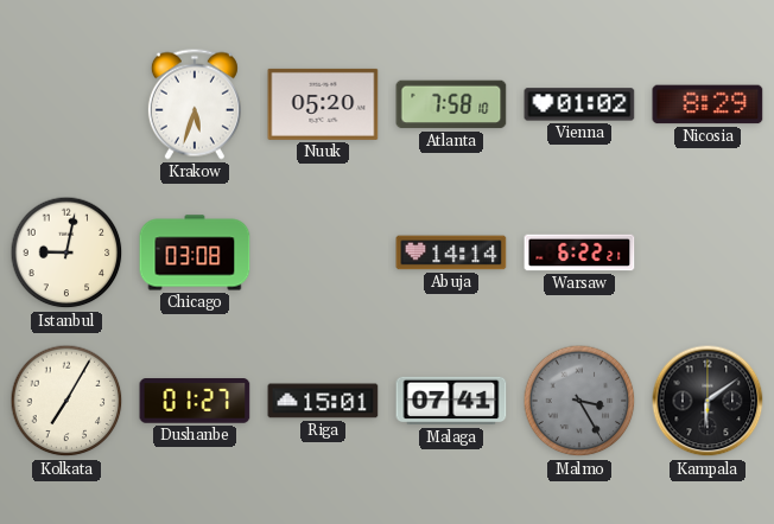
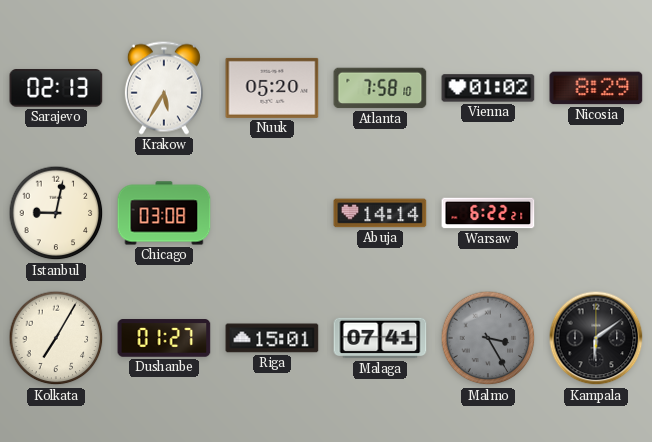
Sarajevo: none -> 02:13
Krakow: 5:33 -> 5:35
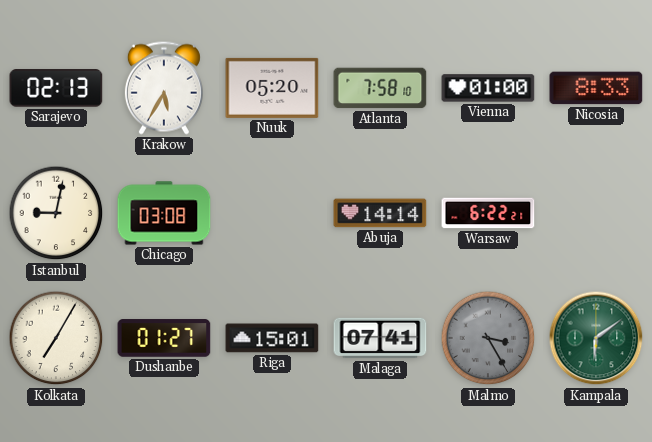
Vienna: 01:02 -> 01:00
Nicosia: 8:29 -> 8:33
Kampala dial: black -> green
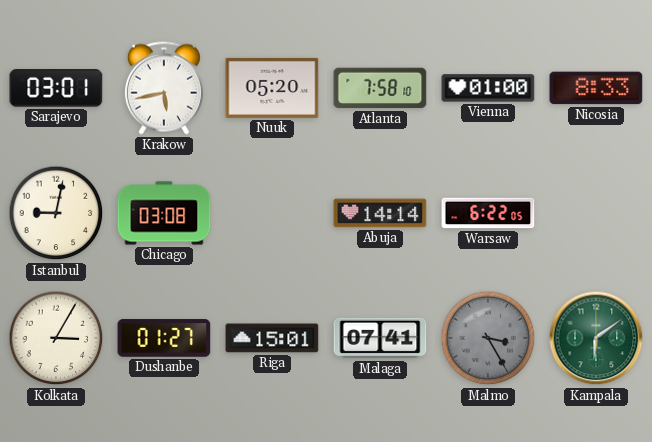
Sarajevo: 02:13 -> 03:01
Krakow: 5:35 -> 5:43
Warsaw: 6:22:21 -> 6:22:05
Kolkata: 7:05 -> 3:05
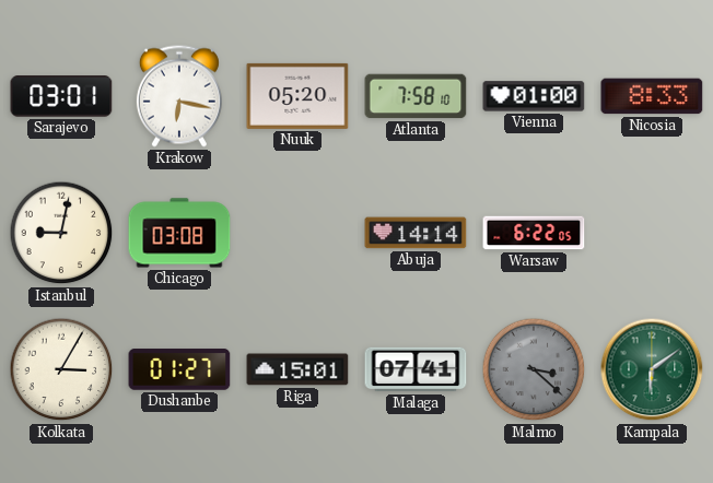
Krakow: 5:43 -> 6:17
Malmo: 3:25 -> 3:22
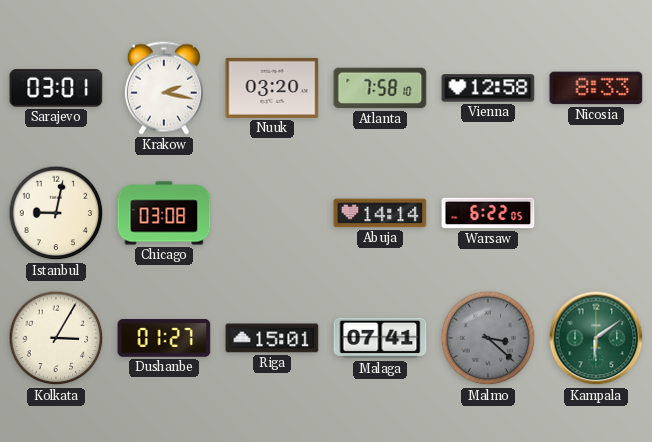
Krakow: 6:17 -> 2:17
Nuuk: 05:20 -> 03:20
Vienna: 01:00 -> 12:58
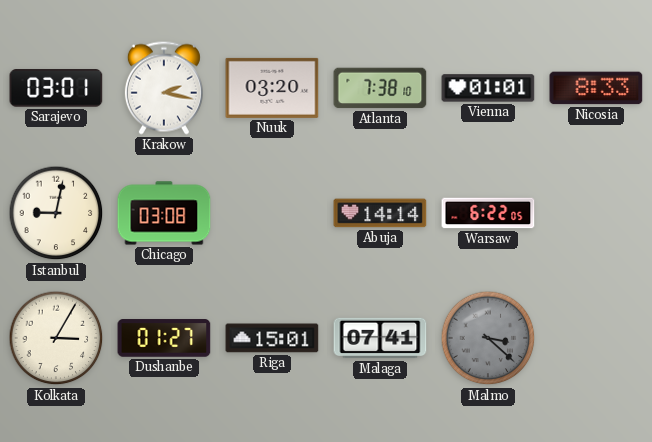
Atlanta: 7:58 -> 7:38
Vienna: 12:58 -> 01:01
Kampala: 6:09 -> none
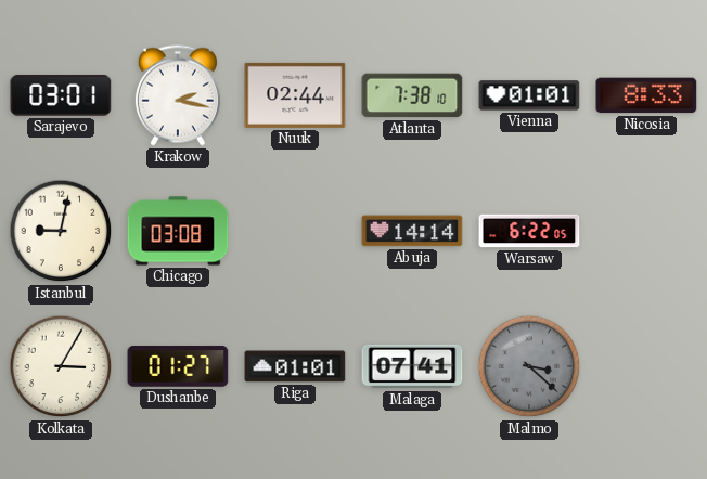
Nuuk: 03:20 -> 02:44
Riga: 15:01 -> 01:01
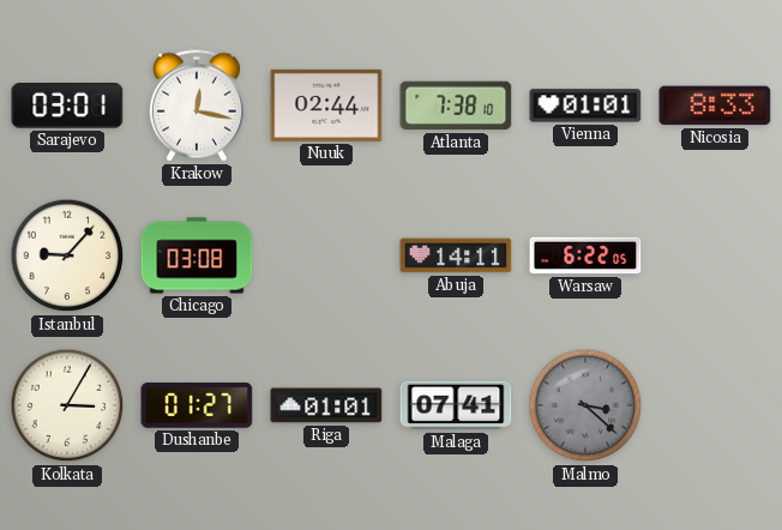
Krakow: 2:17 -> 12:17
Istanbul: 9:02 -> 9:07
Abuja: 14:14 -> 14:11
